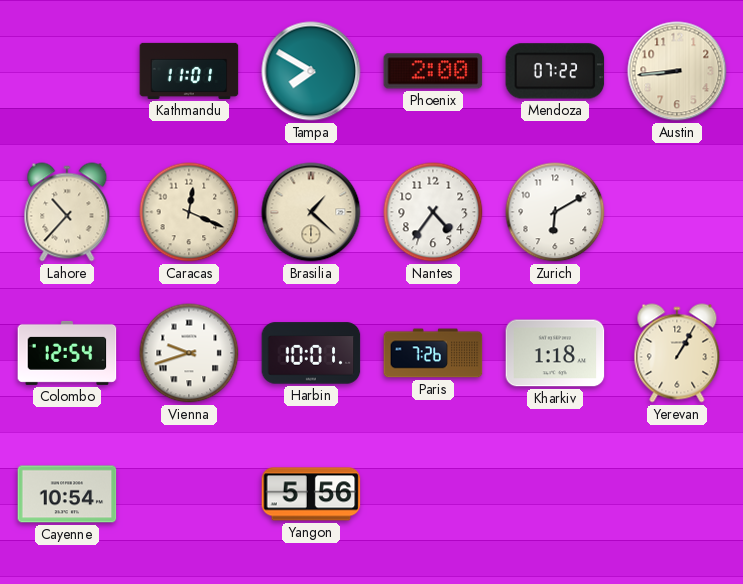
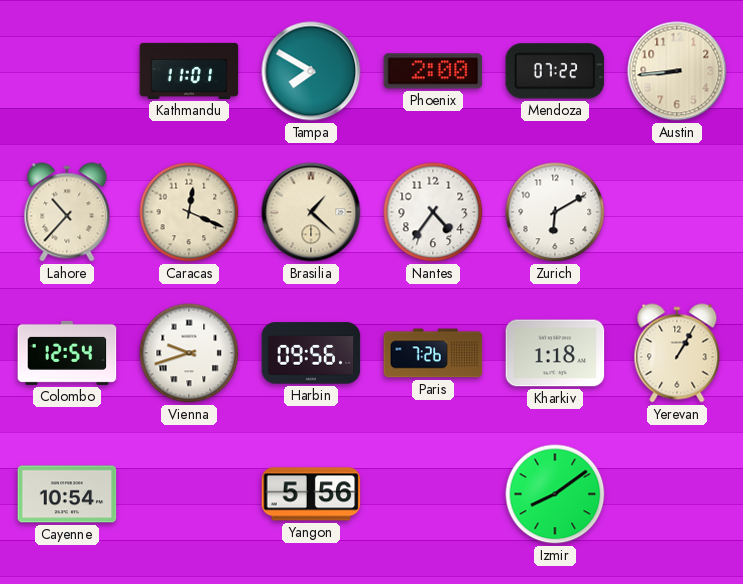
Harbin: 10:01 -> 09:56
Izmir: none -> 8:09
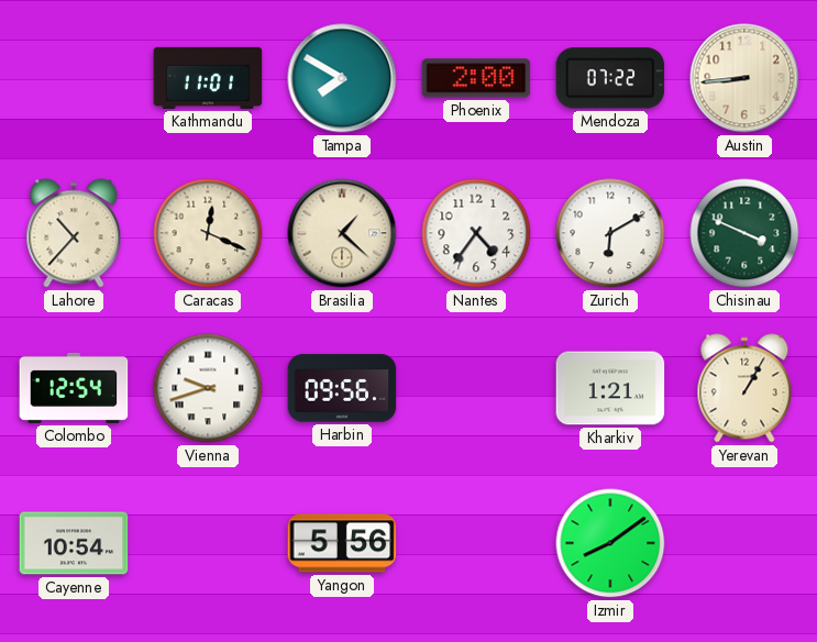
Chisinau: none -> 3:49
Paris: 7:26 -> none
Kharkiv: 1:18 -> 1:21
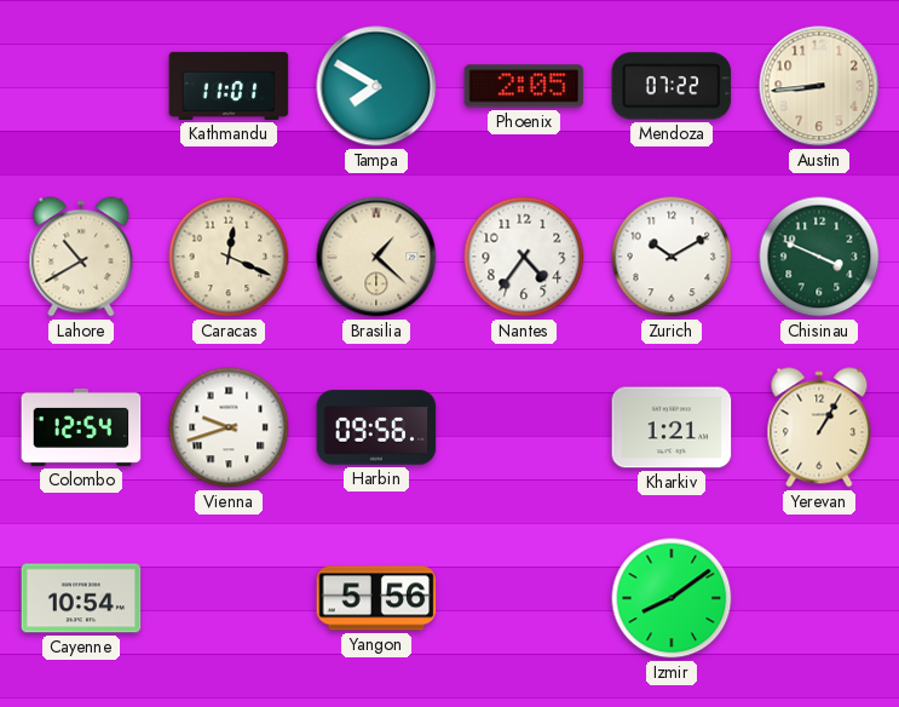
Phoenix: 2:00 -> 2:05
Lahore: 10:37 -> 10:40
Zurich: 6:10 -> 10:10
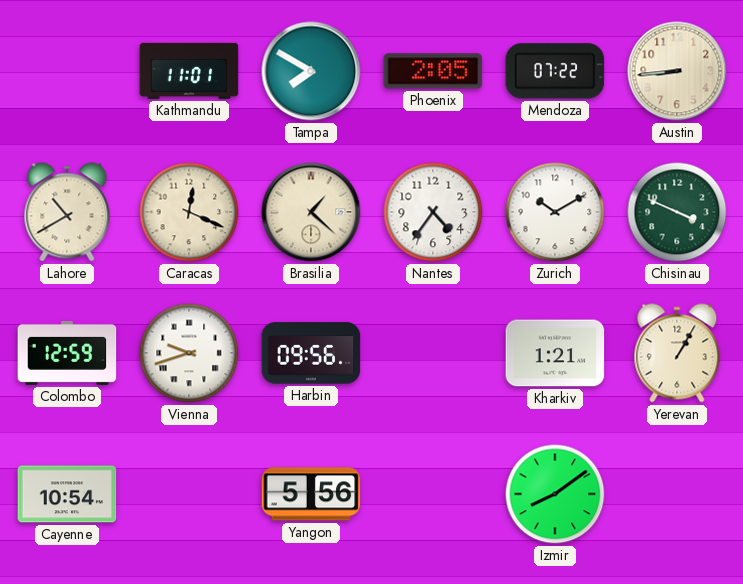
Colombo: 12:54 -> 12:59
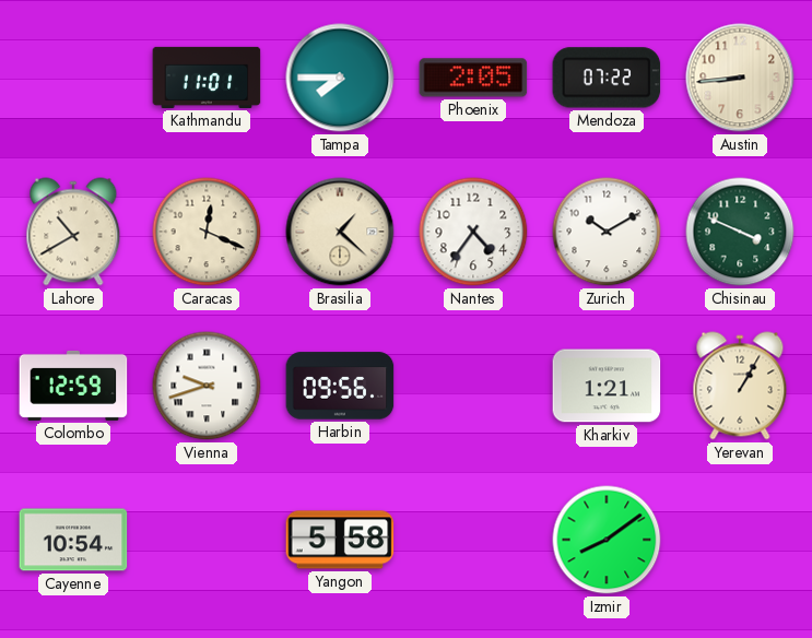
Tampa: 7:50 -> 7:45
Yangon: 5:56 -> 5:58
